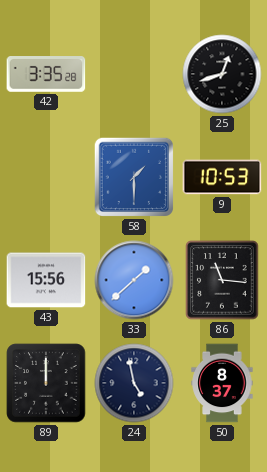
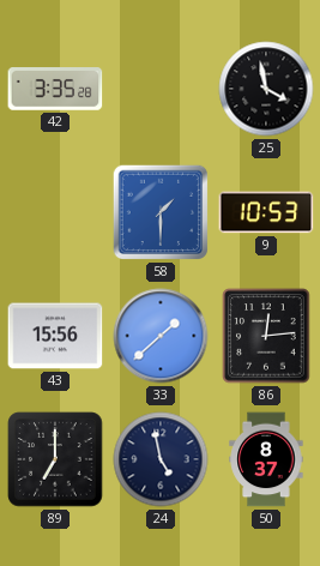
25: 12:42 -> 3:58
86: 11:16 -> 12:14
89: 12:00 -> 7:00
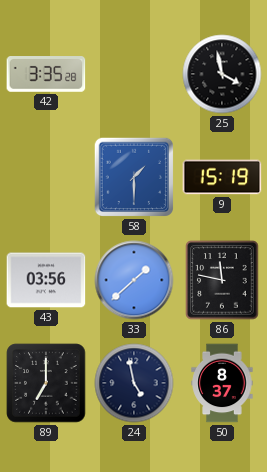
9: 10:53 -> 15:19
43: 15:56 -> 03:56
86: 12:14 -> 11:47
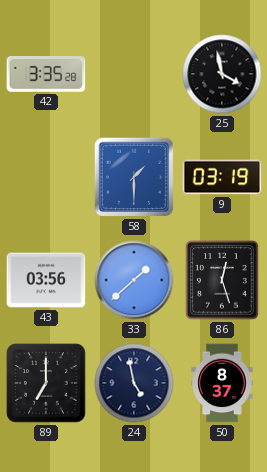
9: 15:19 -> 03:19
86: 11:47 -> 12:27
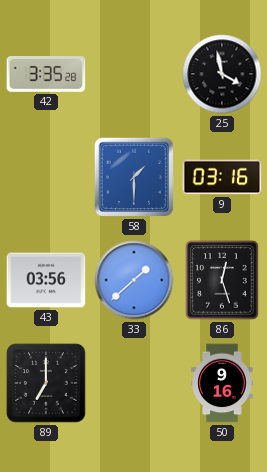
9: 03:19 -> 03:16
24: 4:58 -> none
50: 8:37 -> 9:16
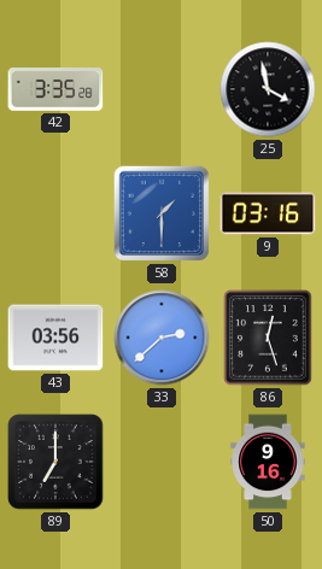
33: 1:38 -> 2:38
